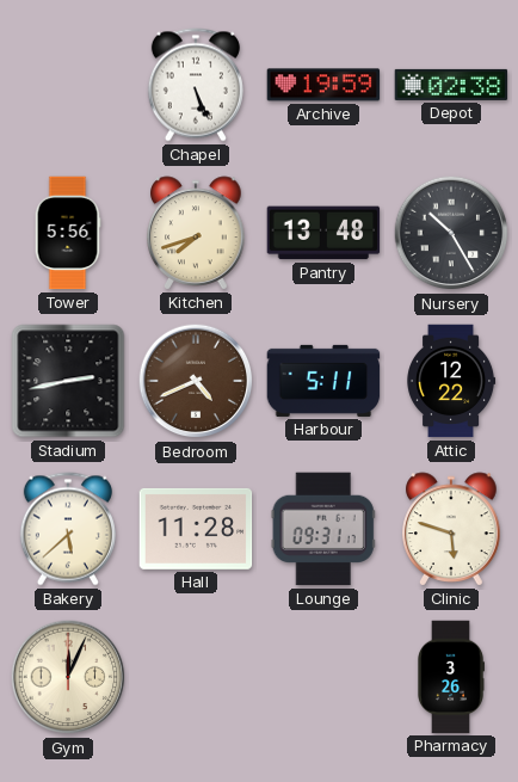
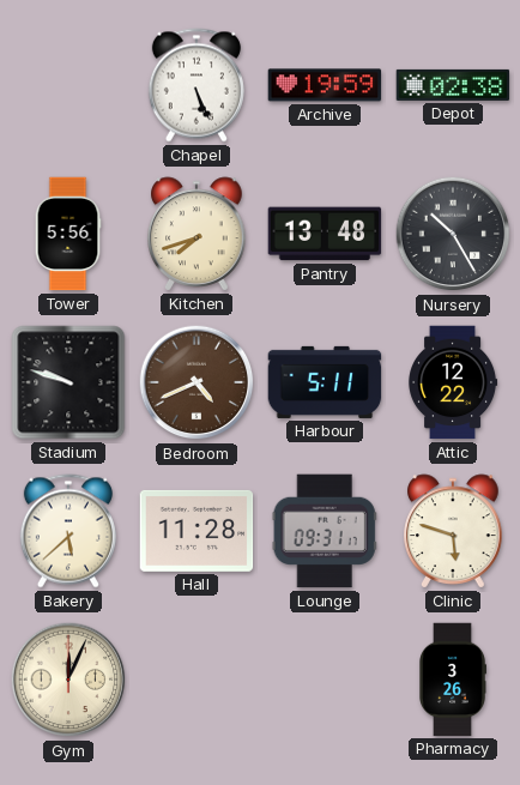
Stadium: 2:43 -> 9:48
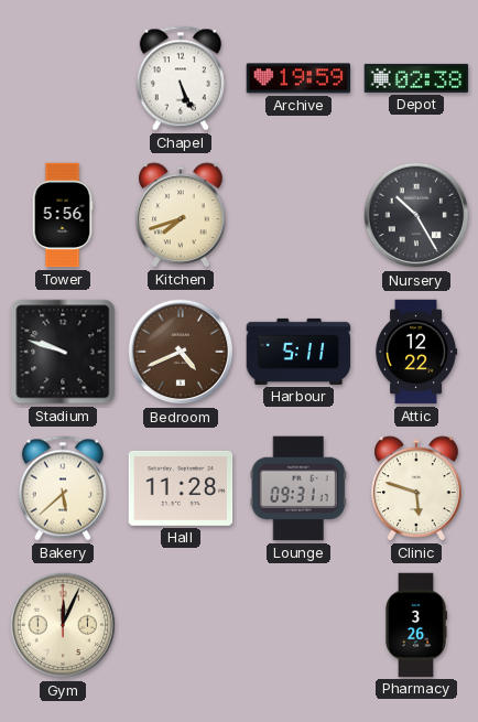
Pantry: 13:48 -> none
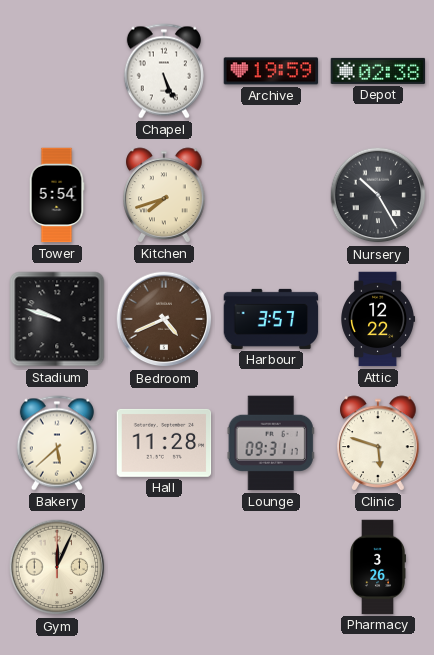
Tower: 5:56 -> 5:54
Harbour: 5:11 -> 3:57
